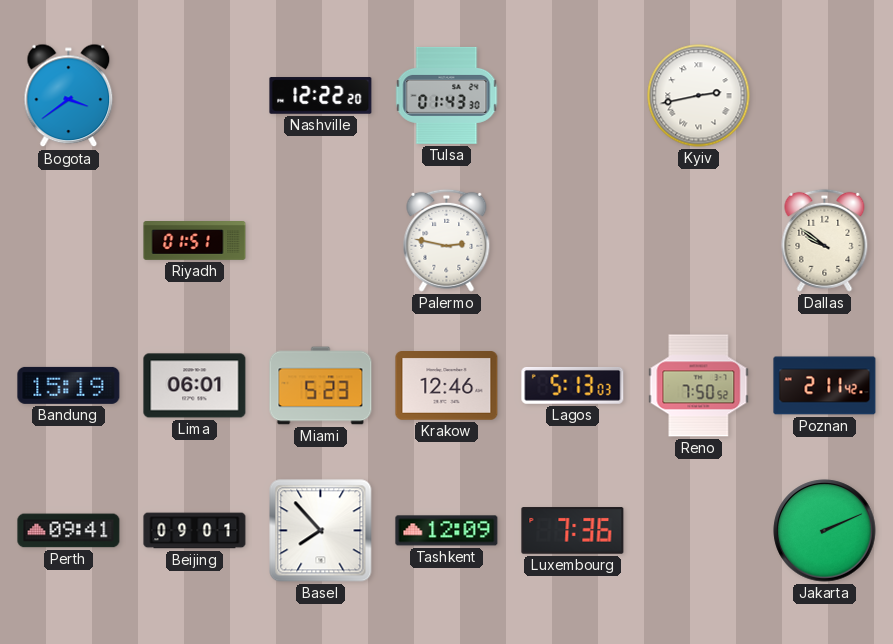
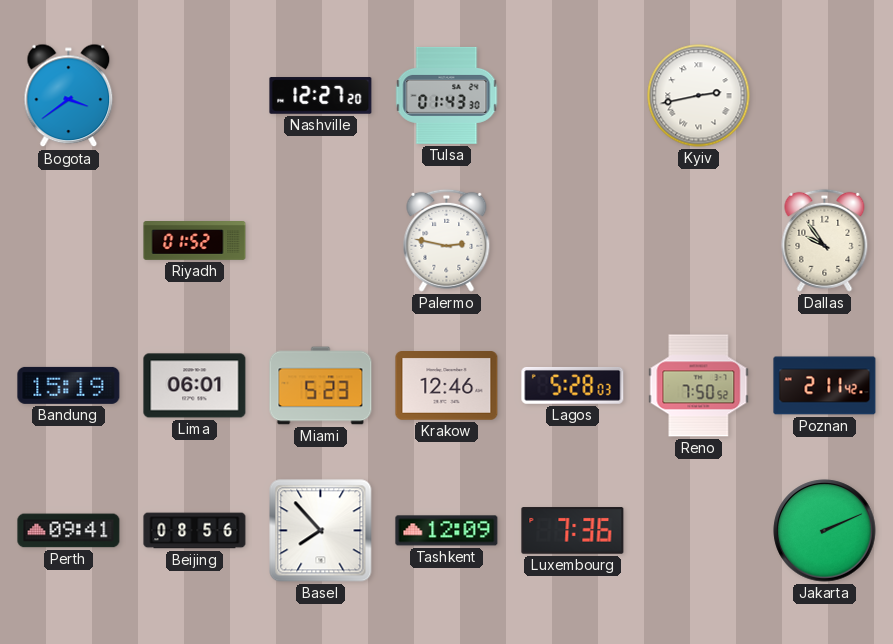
Nashville: 12:22 -> 12:27
Riyadh: 01:51 -> 01:52
Dallas: 9:51 -> 9:54
Lagos: 5:13 -> 5:28
Beijing: 09:01 -> 08:56
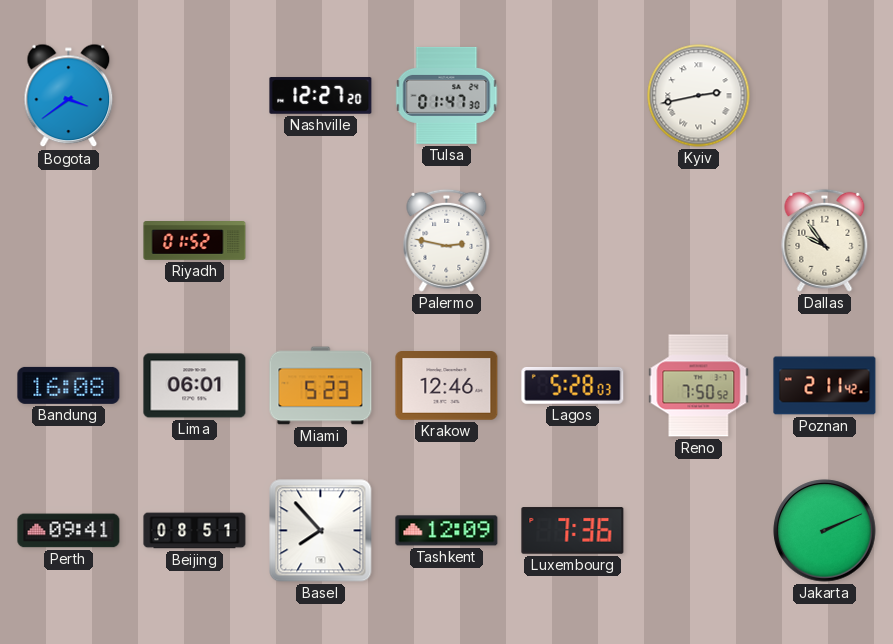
Tulsa: 01:43 -> 01:47
Bandung: 15:19 -> 16:08
Beijing: 08:56 -> 08:51
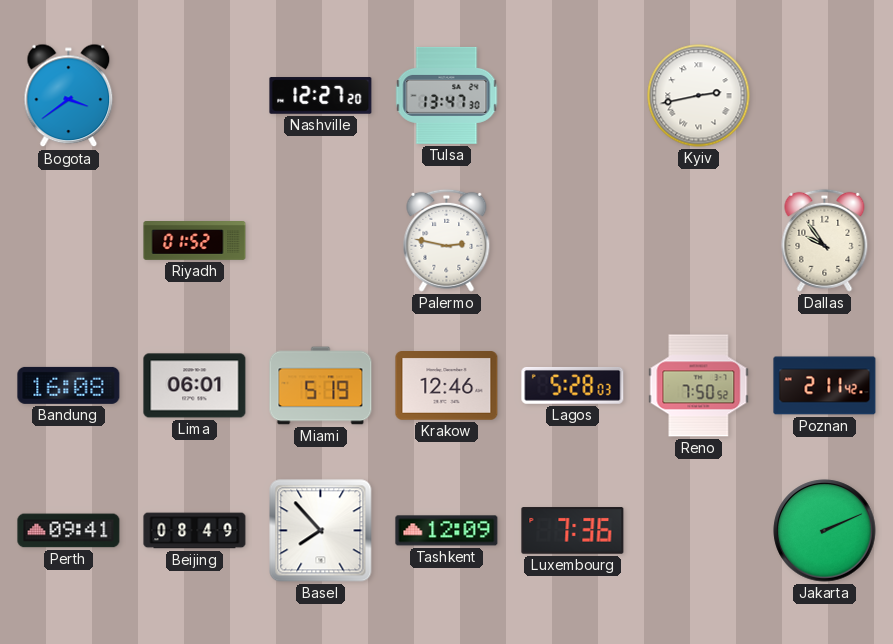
Tulsa: 01:47 -> 13:47
Miami: 5:23 -> 5:19
Beijing: 08:51 -> 08:49
